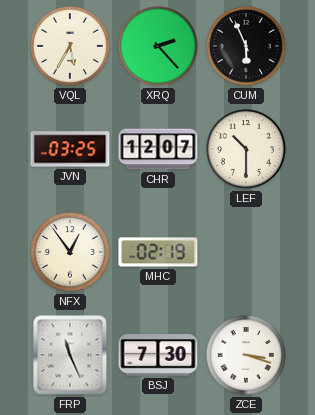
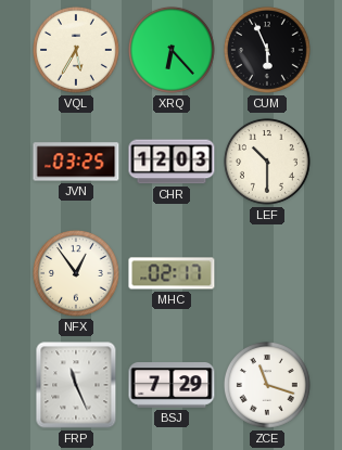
XRQ: 2:23 -> 6:23
CHR: 12:07 -> 12:03
MHC: 02:19 -> 02:17
BSJ: 7:30 -> 7:29
ZCE: 3:18 -> 11:18
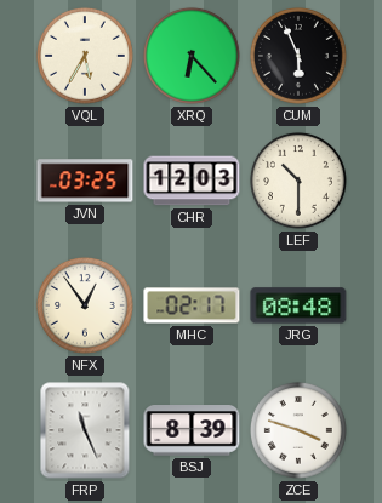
JRG: none -> 08:48
BSJ: 7:29 -> 8:39
ZCE: 11:18 -> 3:48
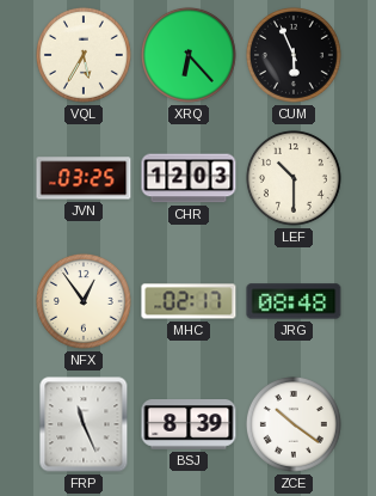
ZCE: 3:48 -> 10:21
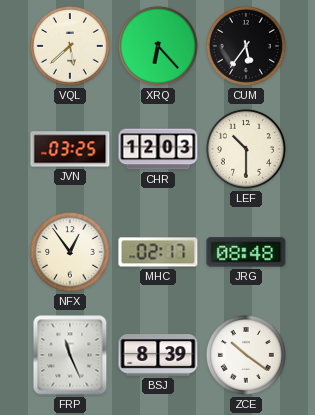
VQL: 5:35 -> 5:38
CUM: 5:56 -> 5:36
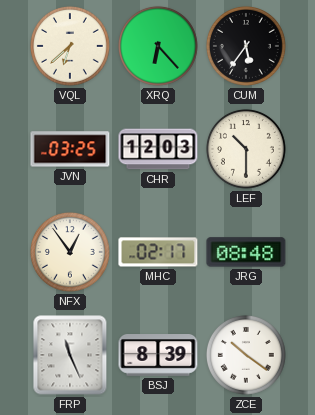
VQL: 5:38 -> 6:38
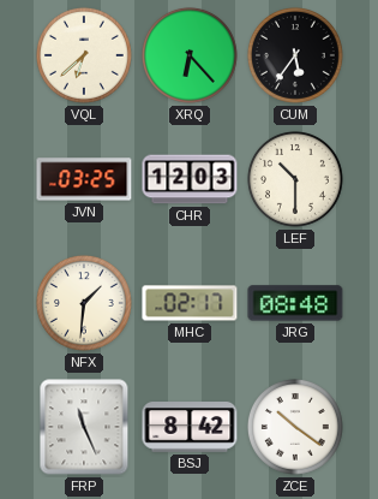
NFX: 12:54 -> 1:31
BSJ: 8:39 -> 8:42
